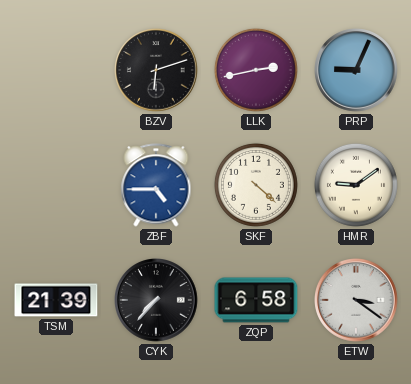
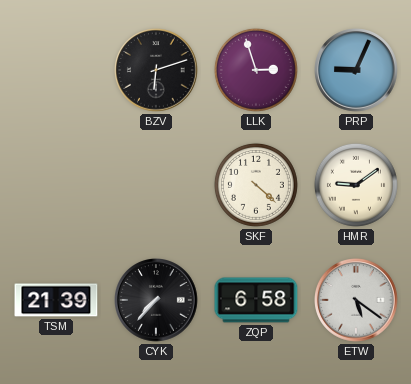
LLK: 2:43 -> 2:57
ZBF: 4:45 -> none
ETW: 3:21 -> 5:21
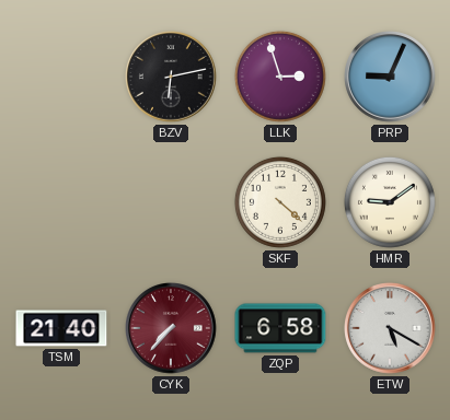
BZV: 6:12 -> 6:13
TSM: 21:39 -> 21:40
CYK dial: black -> burgundy
ETW: 5:21 -> 5:20
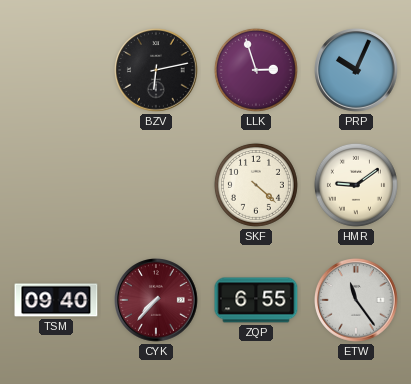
PRP: 9:04 -> 10:04
TSM: 21:40 -> 09:40
ZQP: 6:58 -> 6:55
ETW: 5:20 -> 11:24
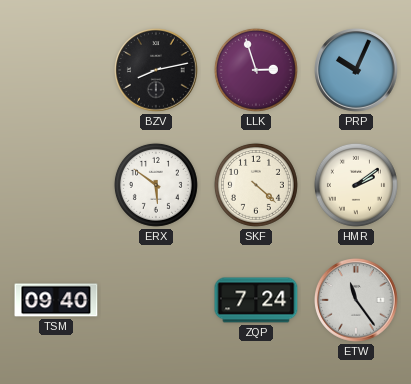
BZV: 6:13 -> 8:13
ERX: none -> 5:51
HMR: 9:09 -> 2:09
CYK: 7:37 -> none
ZQP: 6:55 -> 7:24
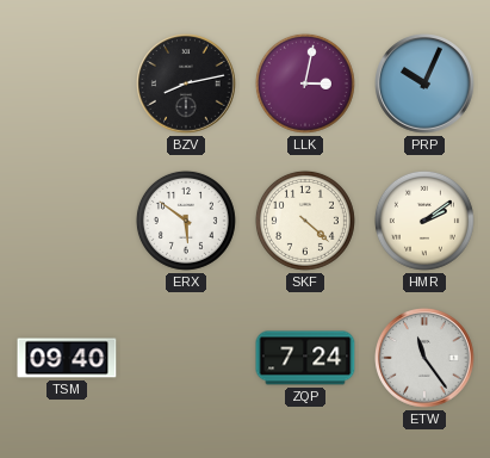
LLK: 2:57 -> 3:02
